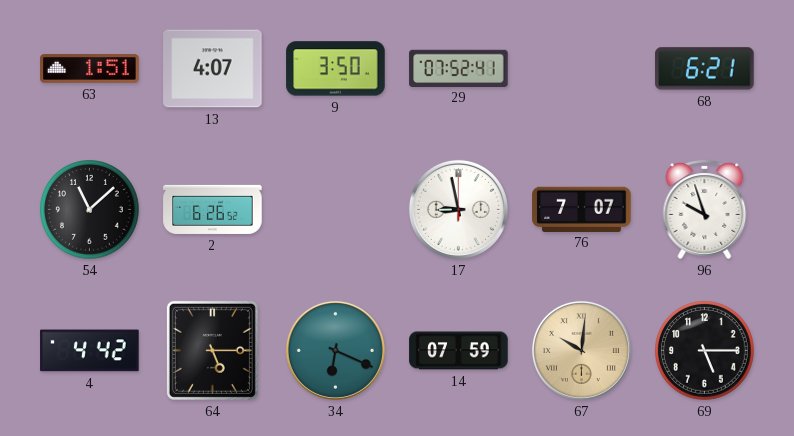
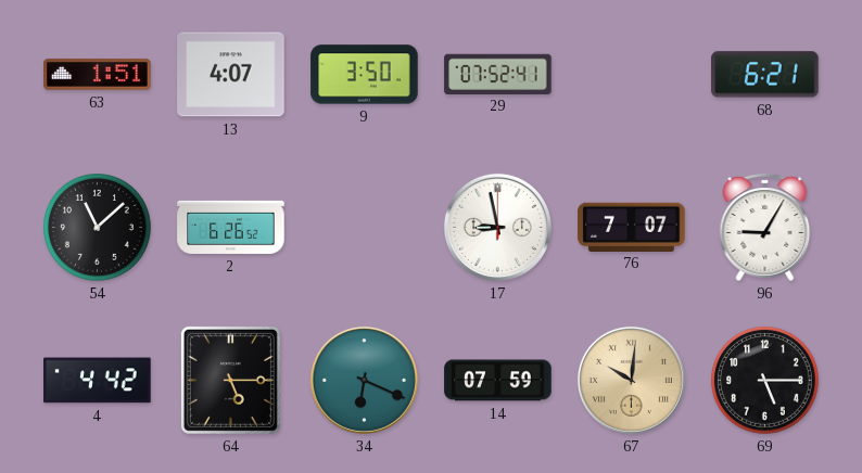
96: 9:57 -> 9:05
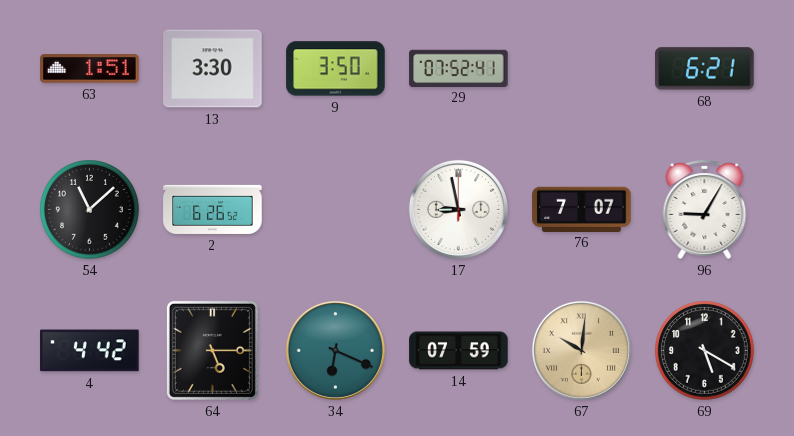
13: 4:07 -> 3:30
69: 5:15 -> 5:20
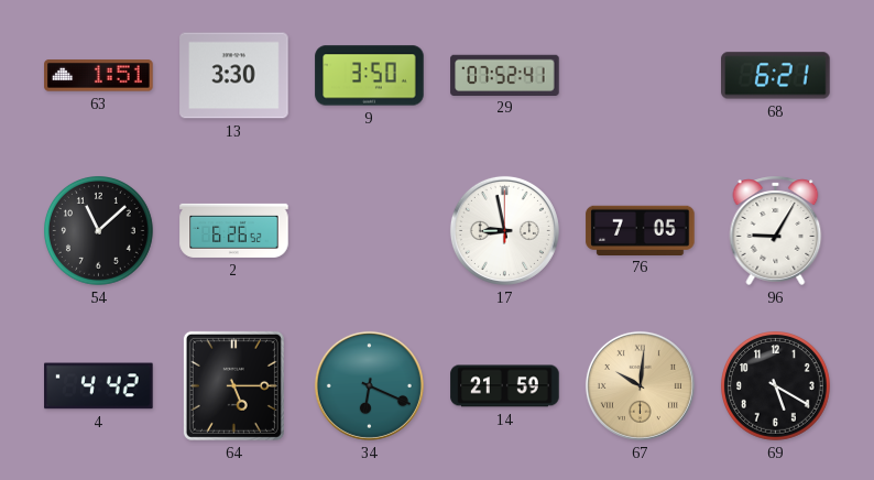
76: 7:07 -> 7:05
14: 07:59 -> 21:59
